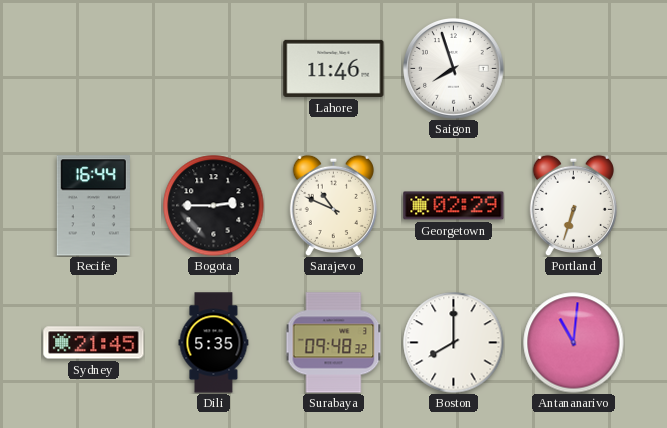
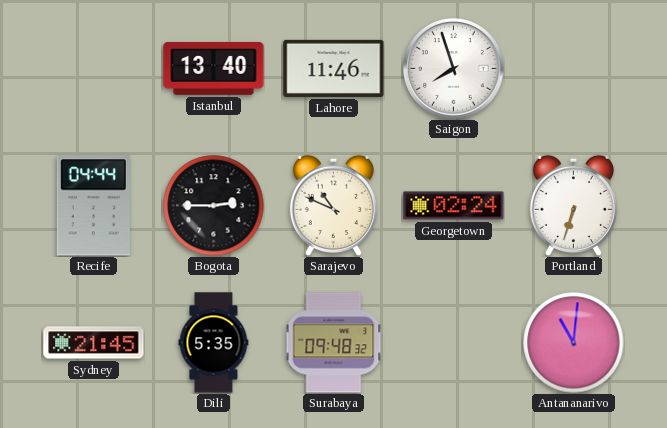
Istanbul: none -> 13:40
Recife: 16:44 -> 04:44
Georgetown: 02:29 -> 02:24
Boston: 8:00 -> none
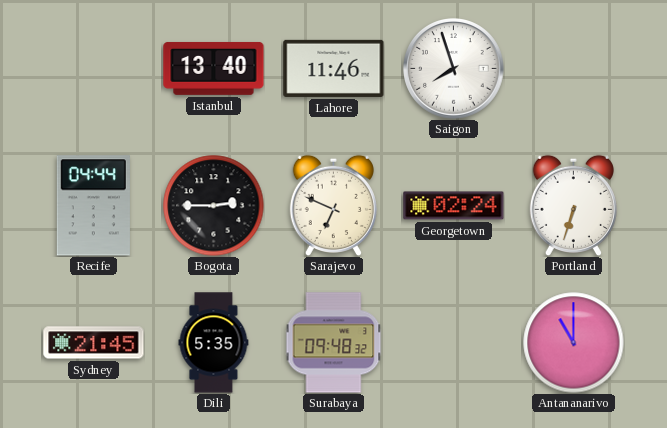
Sarajevo: 10:49 -> 6:49
Antananarivo: 11:01 -> 11:00
